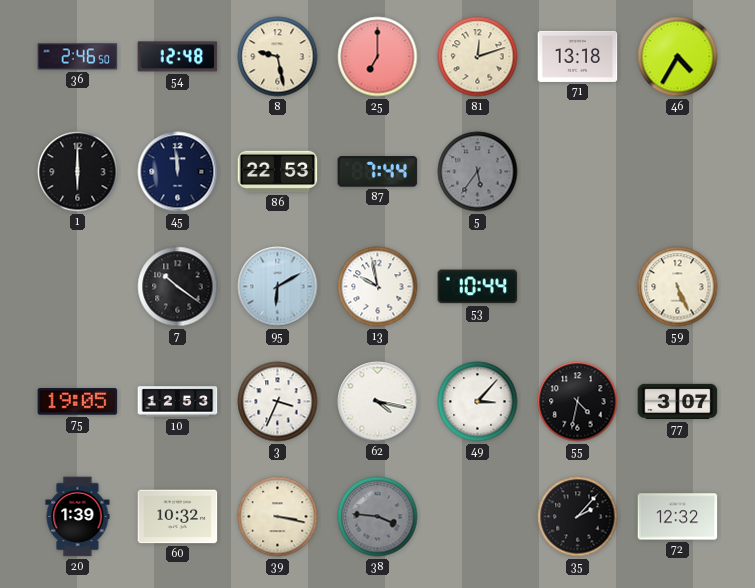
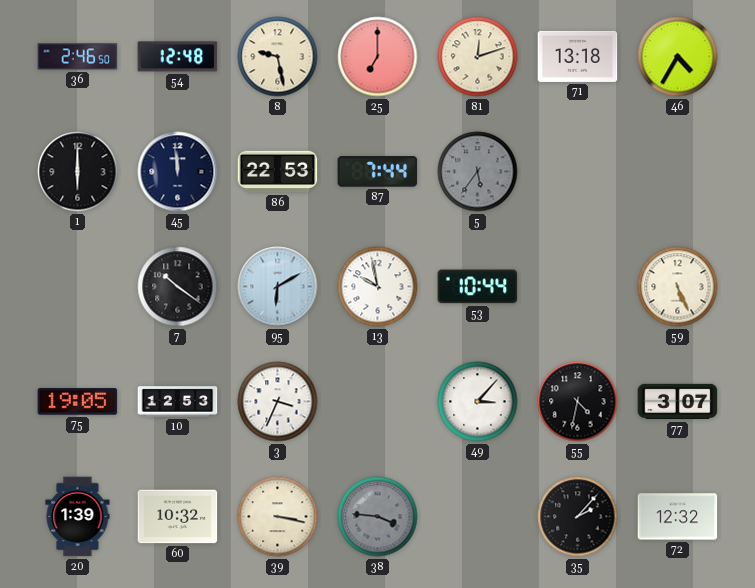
62: 4:17 -> none
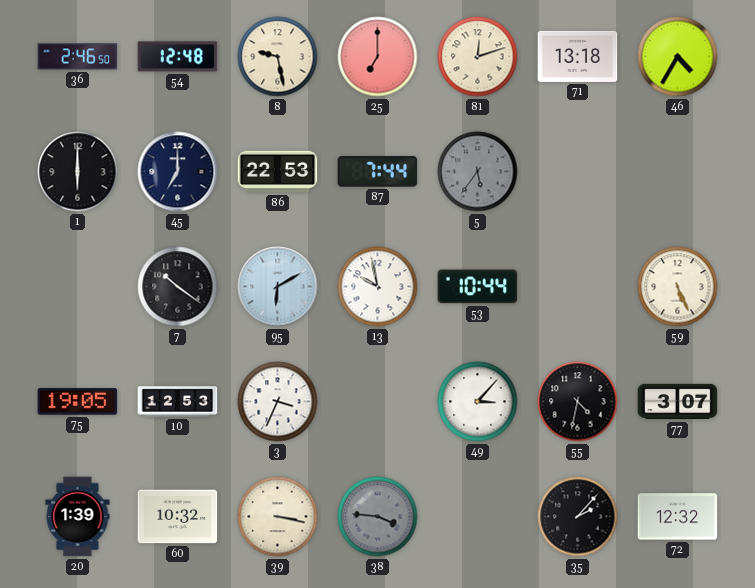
45: 11:59 -> 7:00
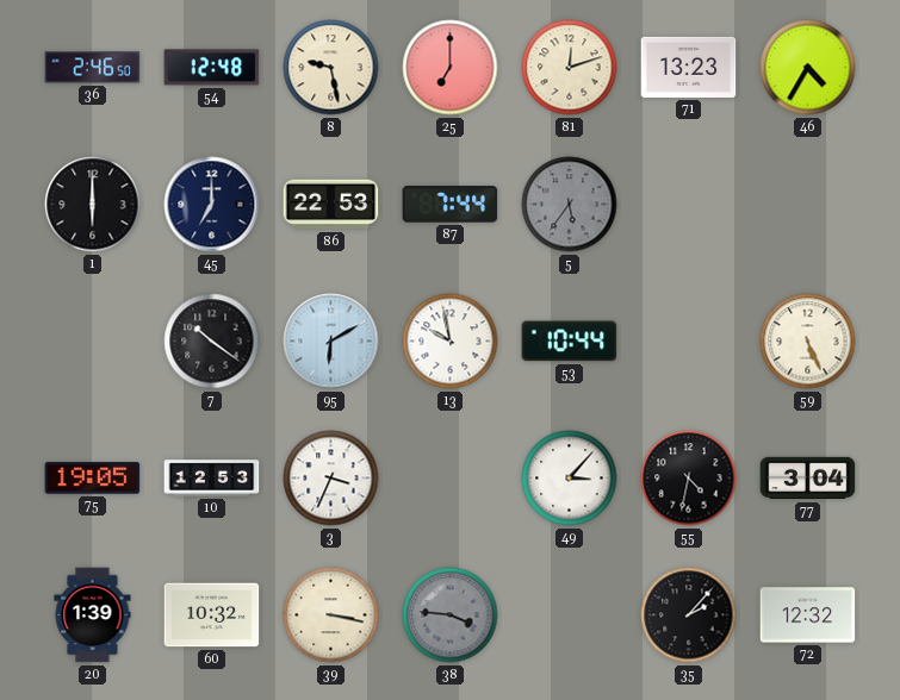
71: 13:18 -> 13:23
77: 3:07 -> 3:04
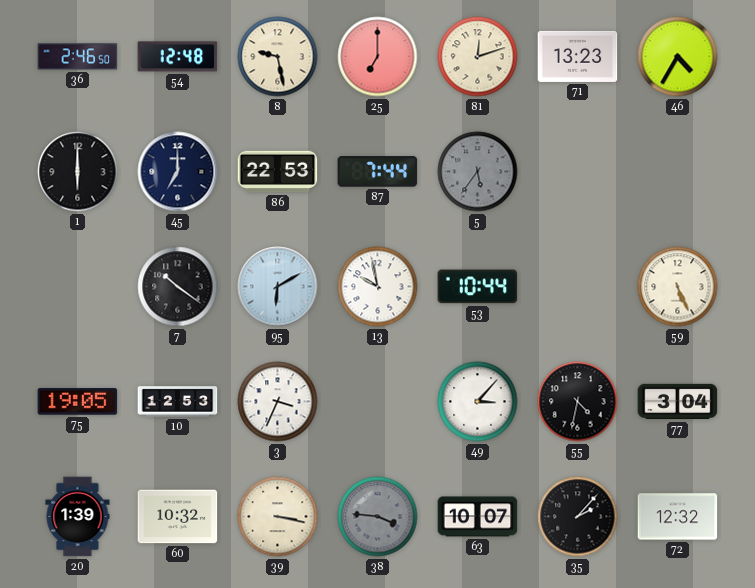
63: none -> 10:07
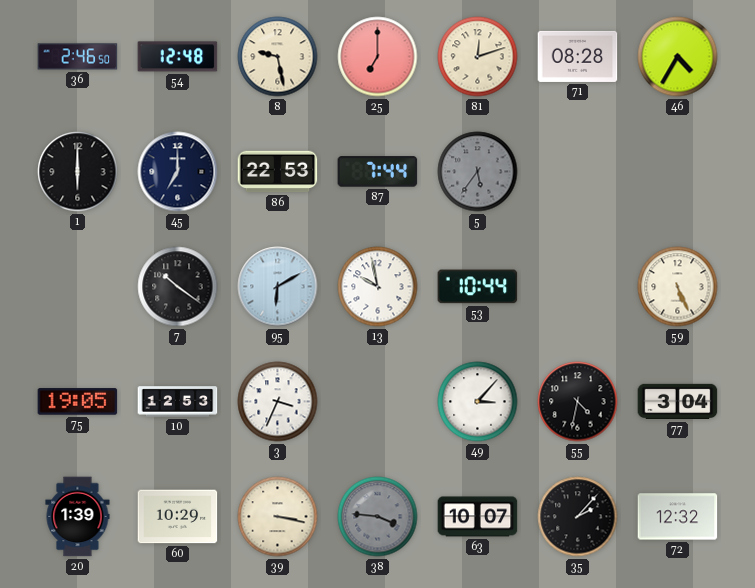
71: 13:23 -> 08:28
60: 10:32 -> 10:29
